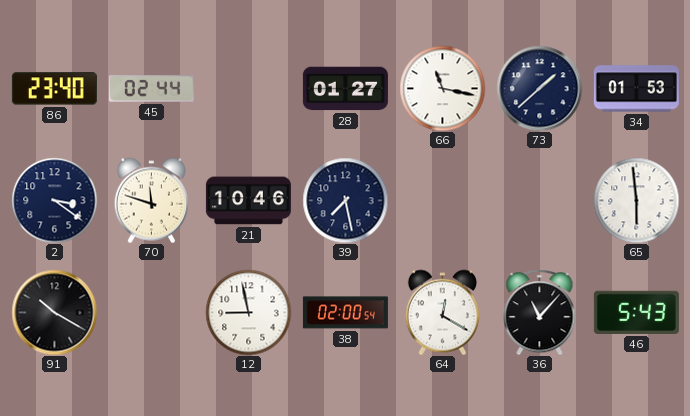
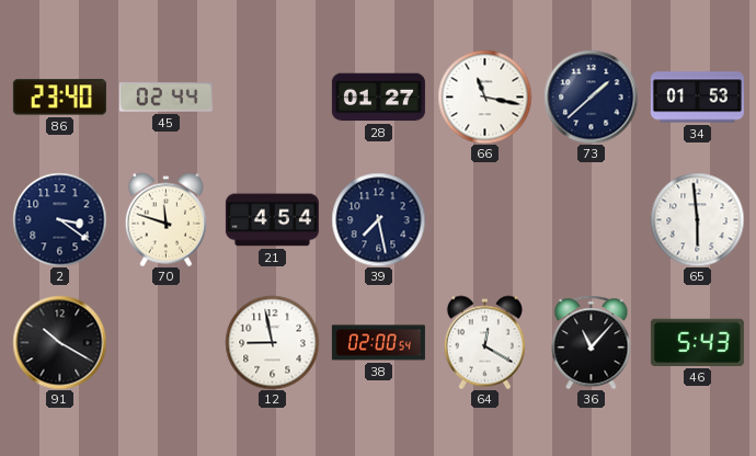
21: 10:46 -> 4:54
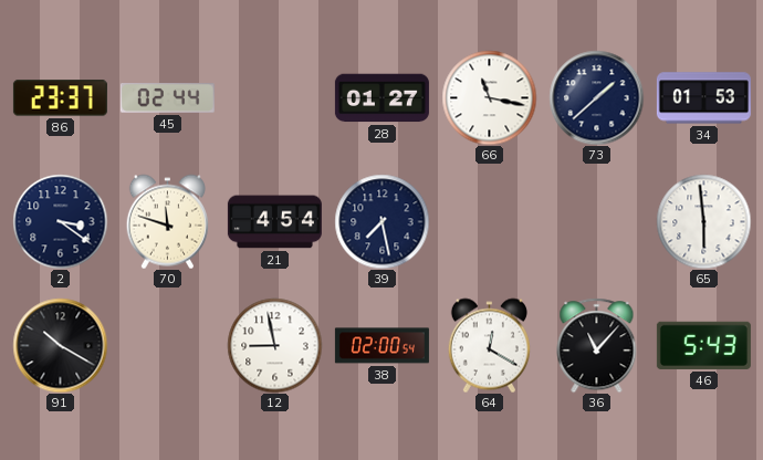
86: 23:40 -> 23:37
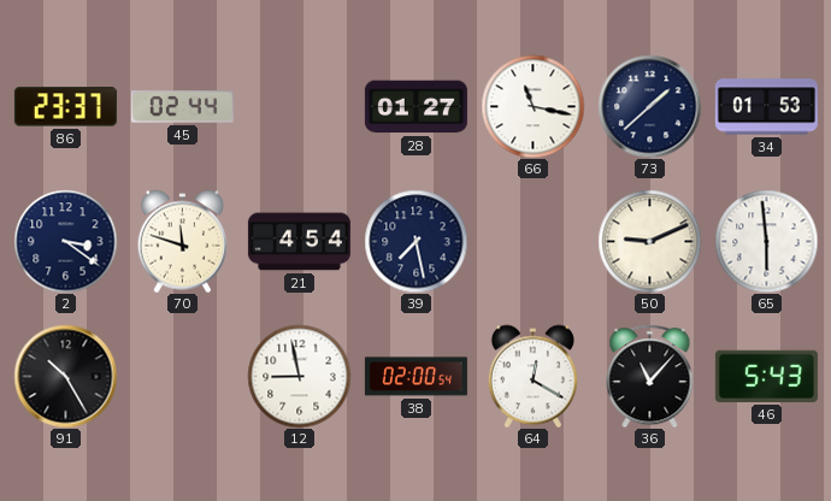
50: none -> 9:11
91: 10:20 -> 10:25
